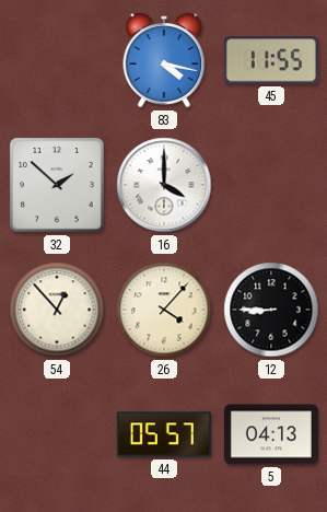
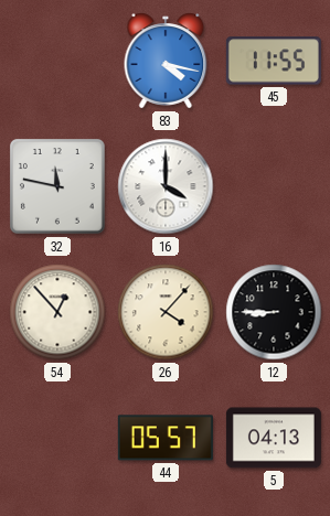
32: 1:52 -> 11:47
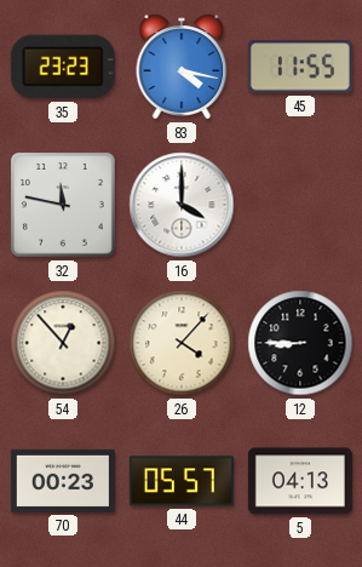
35: none -> 23:23
70: none -> 00:23
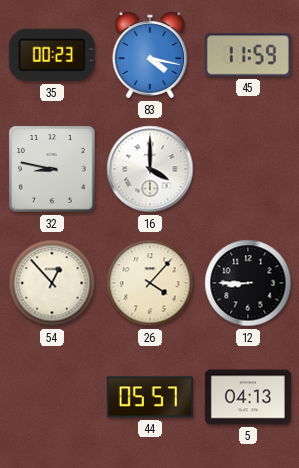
35: 23:23 -> 00:23
45: 11:55 -> 11:59
32: 11:47 -> 8:47
70: 00:23 -> none
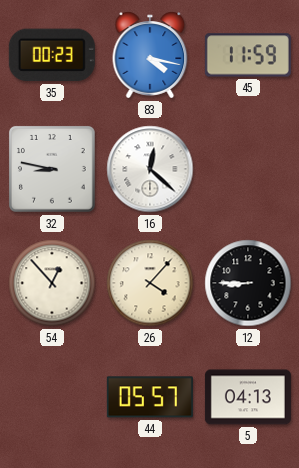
16: 4:00 -> 12:22
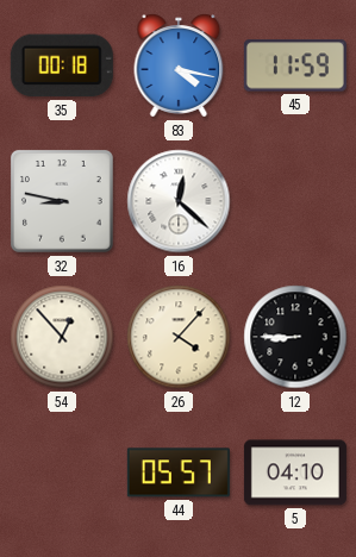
35: 00:23 -> 00:18
5: 04:13 -> 04:10
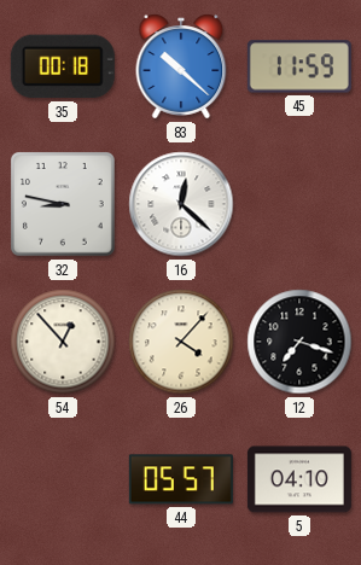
83: 4:17 -> 10:22
12: 8:45 -> 7:18
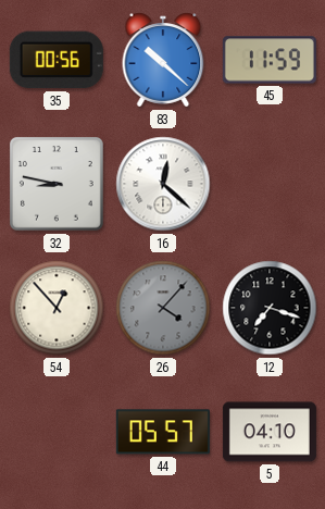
35: 00:18 -> 00:56
26 dial: cream -> grey
